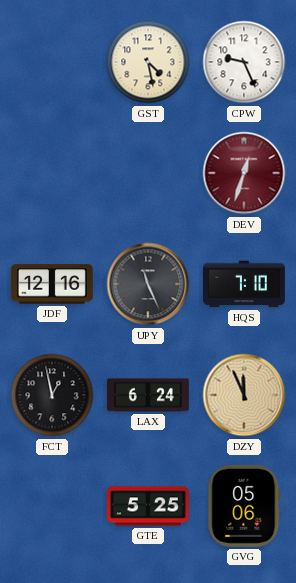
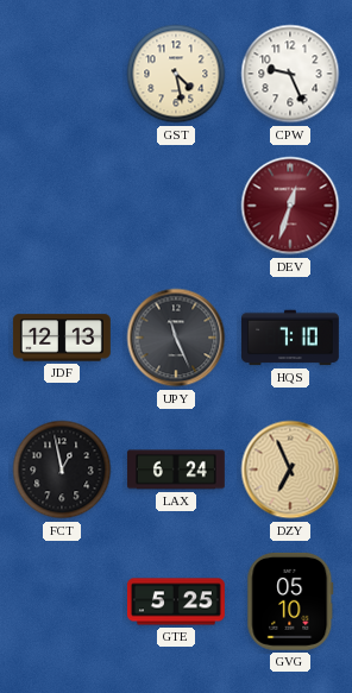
JDF: 12:16 -> 12:13
DZY: 11:56 -> 6:56
GVG: 05:06 -> 05:10
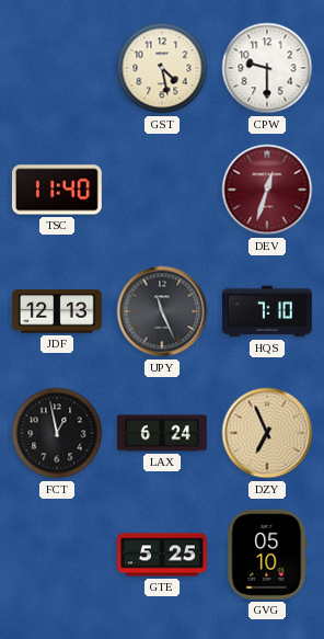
CPW: 9:26 -> 9:30
TSC: none -> 11:40
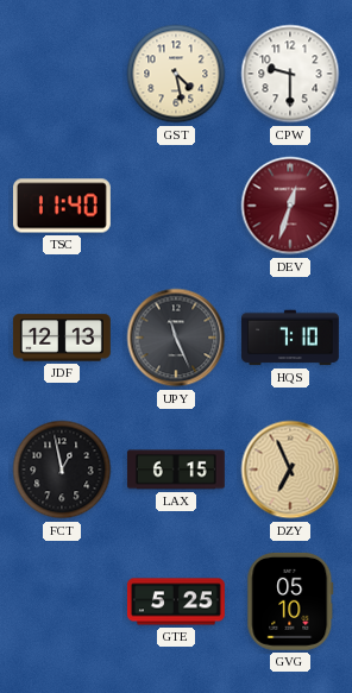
LAX: 6:24 -> 6:15
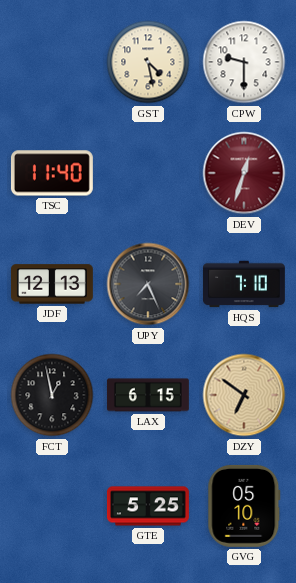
UPY: 11:26 -> 7:26
DZY: 6:56 -> 6:51
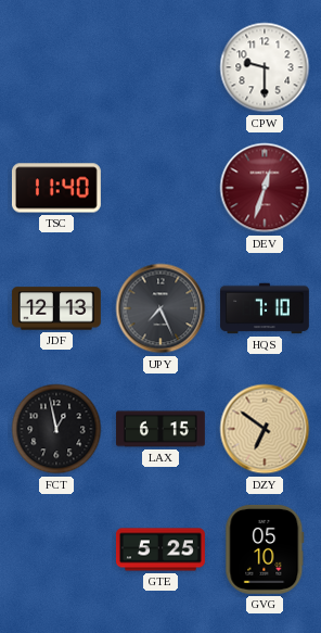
GST: 4:28 -> none
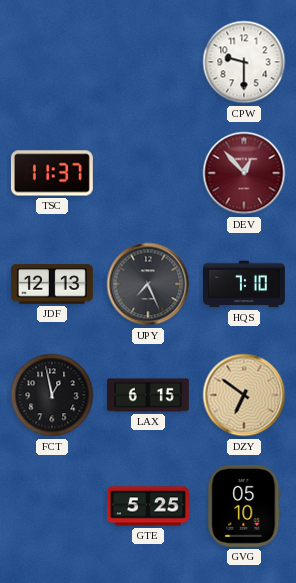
TSC: 11:40 -> 11:37
DEV: 12:33 -> 12:53
